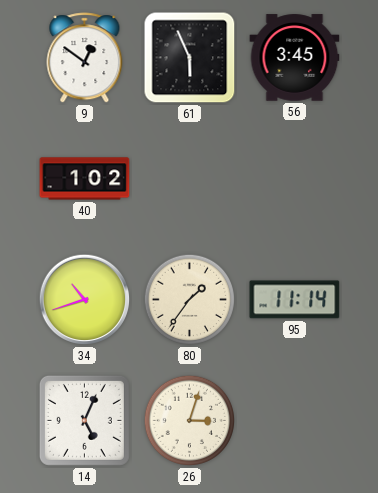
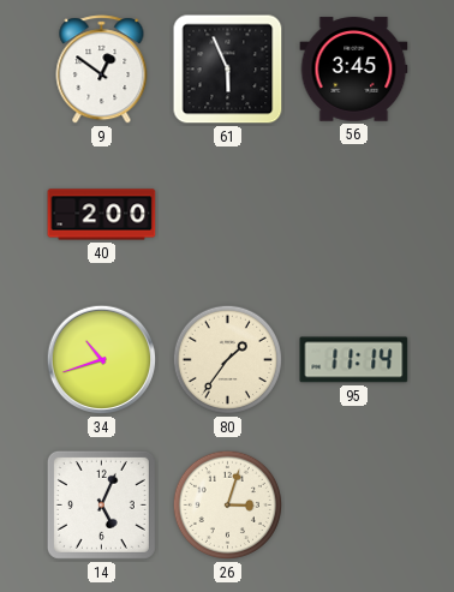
40: 1:02 -> 2:00
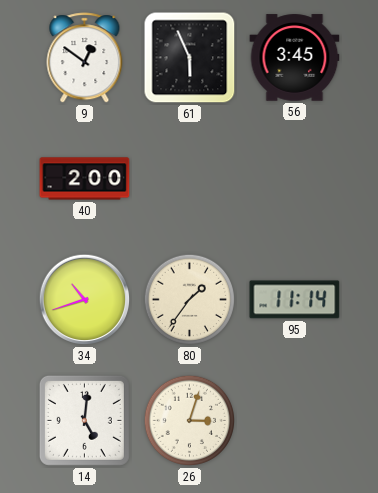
14: 5:04 -> 5:01
